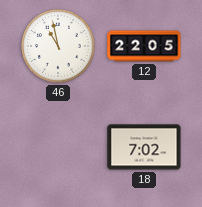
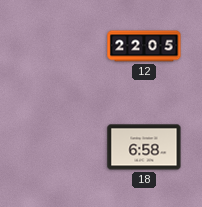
46: 10:58 -> none
18: 7:02 -> 6:58
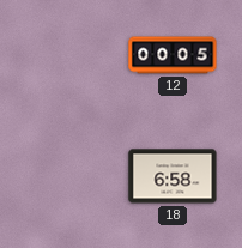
12: 22:05 -> 00:05
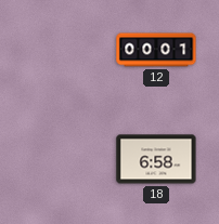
12: 00:05 -> 00:01
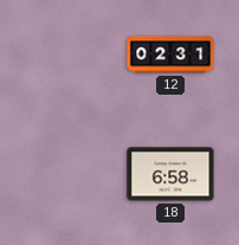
12: 00:01 -> 02:31
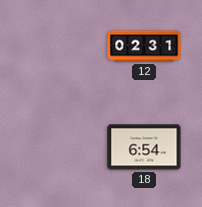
18: 6:58 -> 6:54
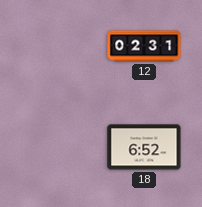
18: 6:54 -> 6:52
